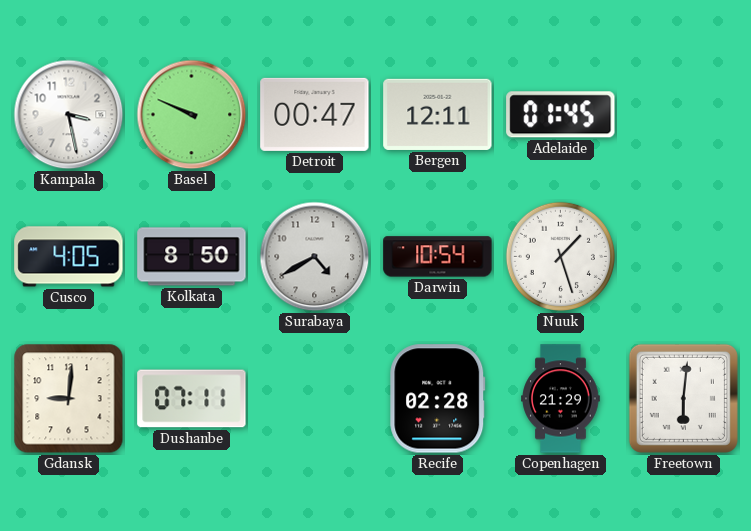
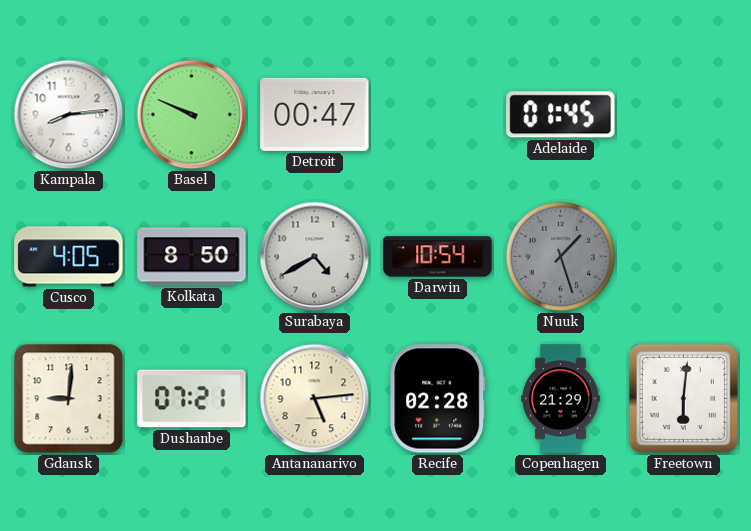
Kampala: 3:28 -> 8:14
Bergen: 12:11 -> none
Nuuk dial: white -> grey
Dushanbe: 07:11 -> 07:21
Antananarivo: none -> 5:14
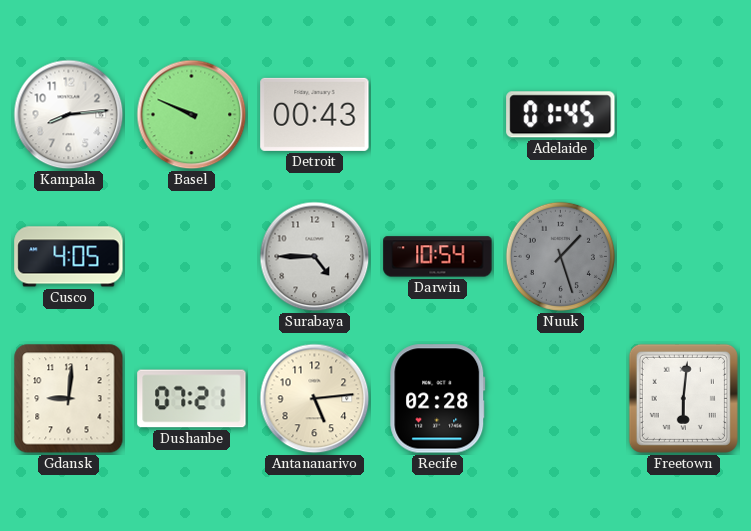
Detroit: 00:47 -> 00:43
Kolkata: 8:50 -> none
Surabaya: 4:40 -> 4:45
Copenhagen: 21:29 -> none
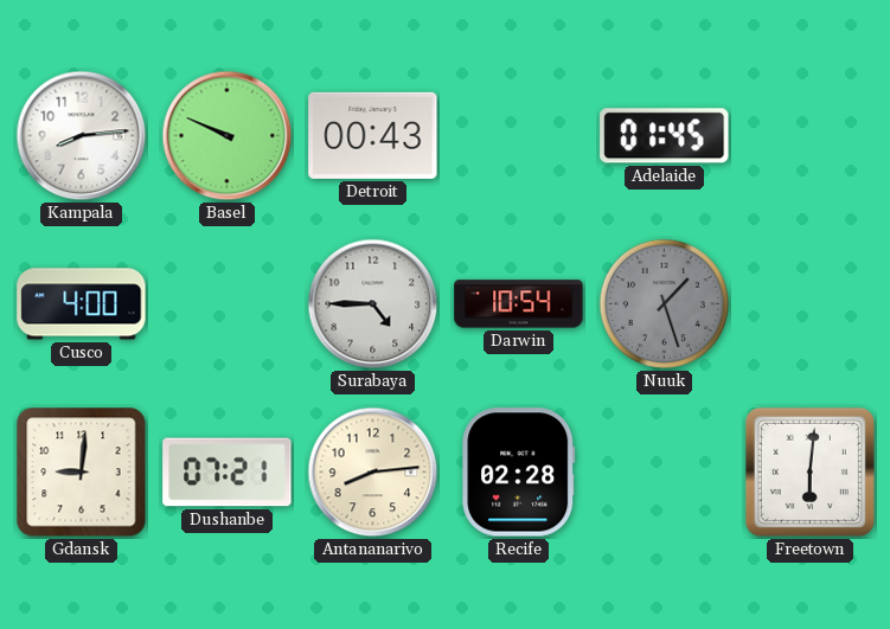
Cusco: 4:05 -> 4:00
Antananarivo: 5:14 -> 8:14
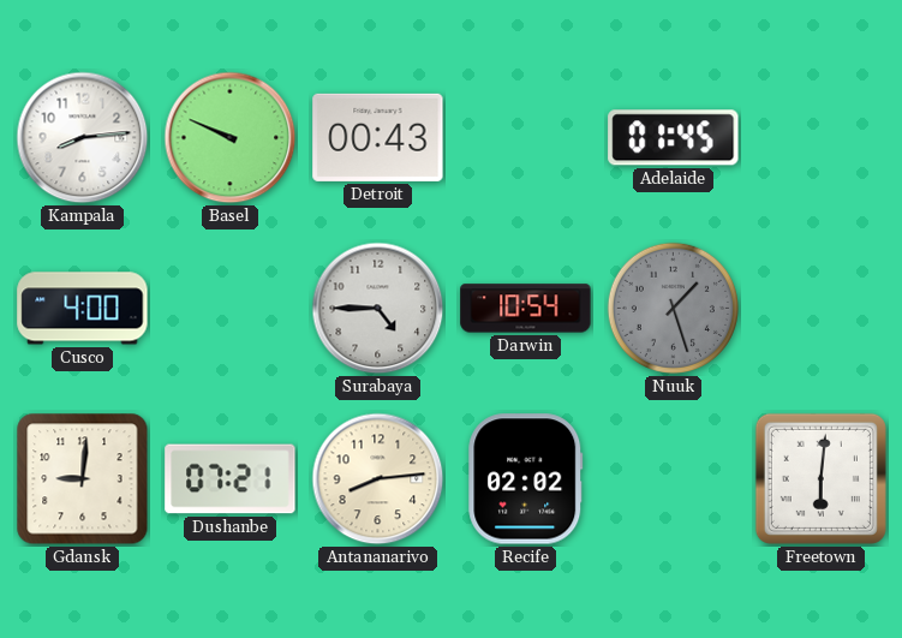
Recife: 02:28 -> 02:02
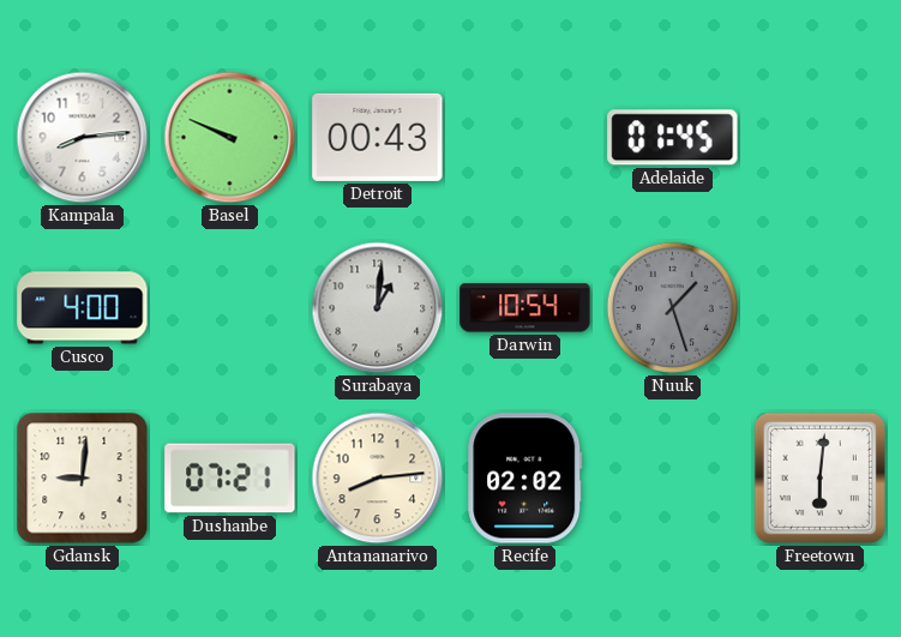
Surabaya: 4:45 -> 1:01
